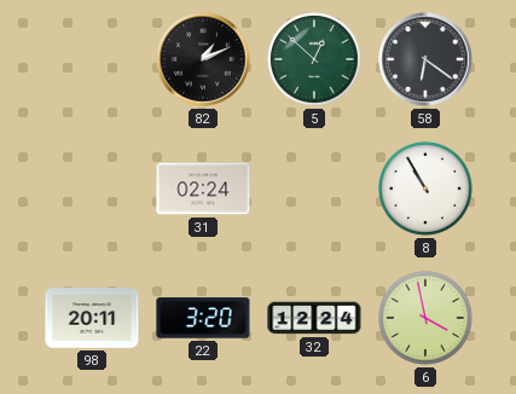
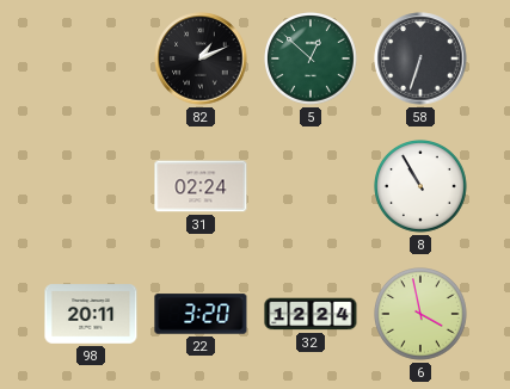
58: 6:21 -> 6:33
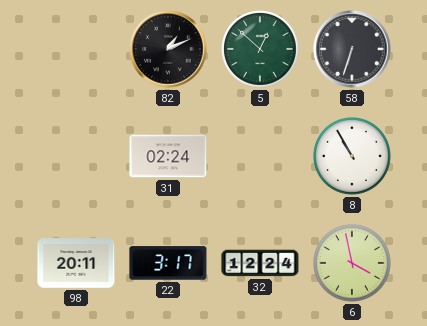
22: 3:20 -> 3:17
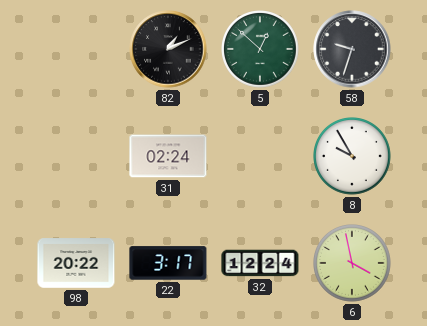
58: 6:33 -> 9:33
8: 10:55 -> 9:55
98: 20:11 -> 20:22
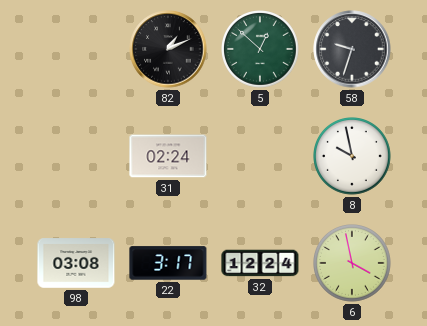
8: 9:55 -> 9:58
98: 20:22 -> 03:08
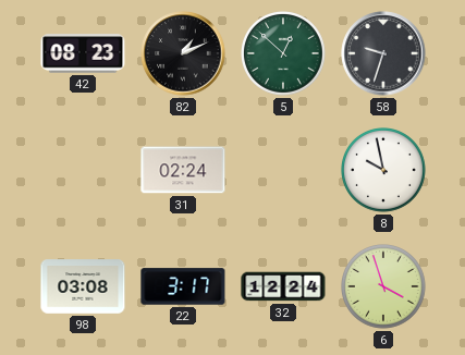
42: none -> 08:23
6: 3:58 -> 3:57
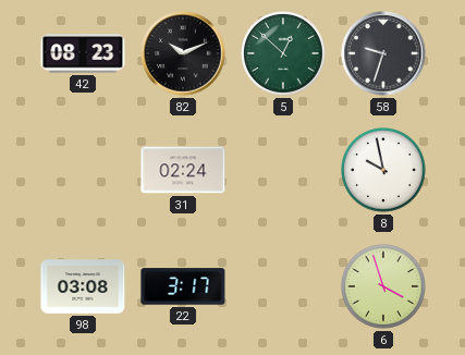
82: 1:11 -> 10:11
32: 12:24 -> none
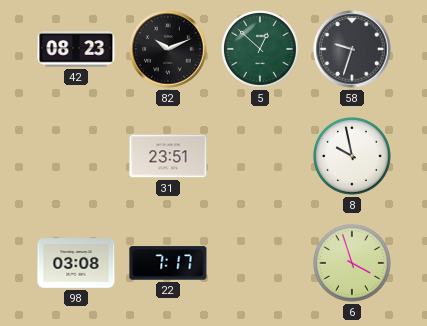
31: 02:24 -> 23:51
22: 3:17 -> 7:17
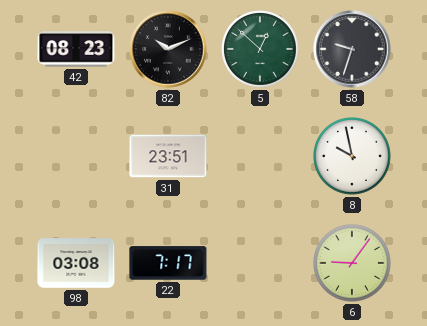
6: 3:57 -> 9:06
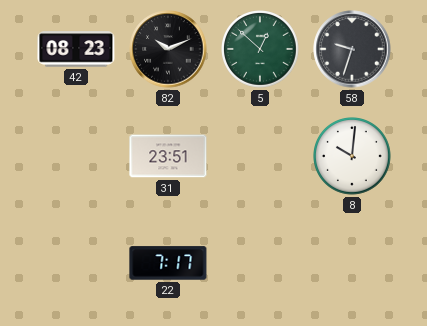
8: 9:58 -> 10:01
98: 03:08 -> none
6: 9:06 -> none
